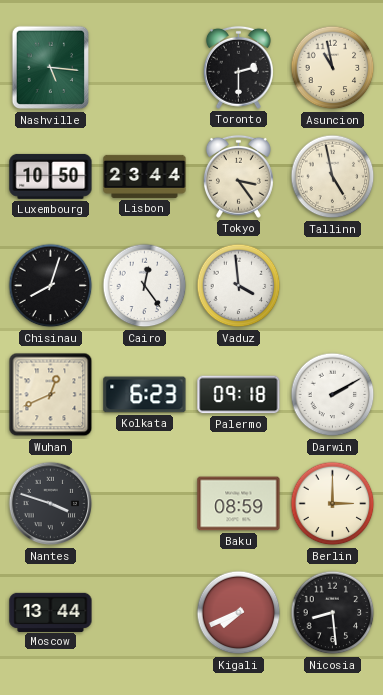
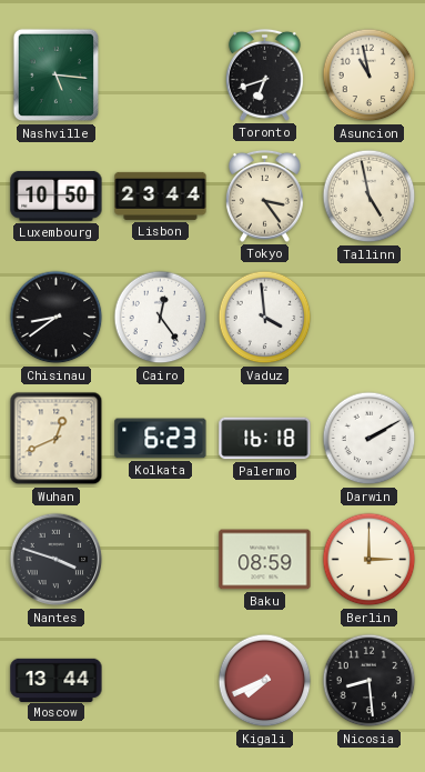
Toronto: 2:30 -> 6:42
Chisinau: 8:03 -> 8:39
Palermo: 09:18 -> 16:18
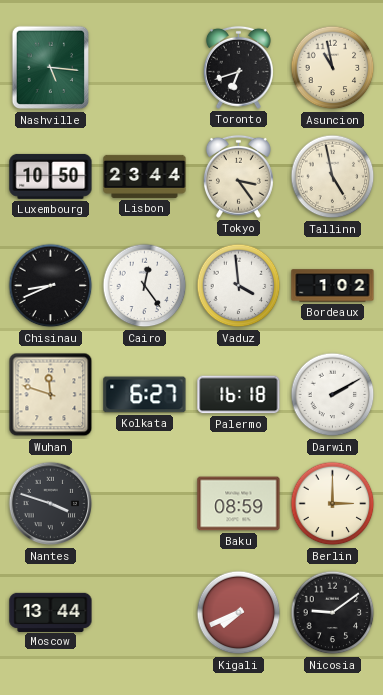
Chisinau: 8:39 -> 8:41
Bordeaux: none -> 1:02
Wuhan: 12:41 -> 11:48
Kolkata: 6:23 -> 6:27
Nicosia: 8:29 -> 9:09
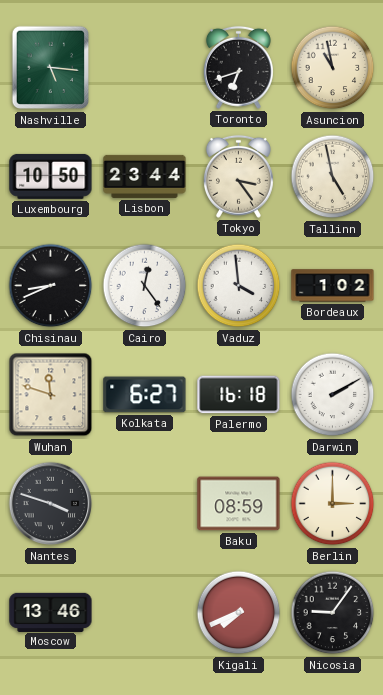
Moscow: 13:44 -> 13:46
Nicosia: 9:09 -> 9:06
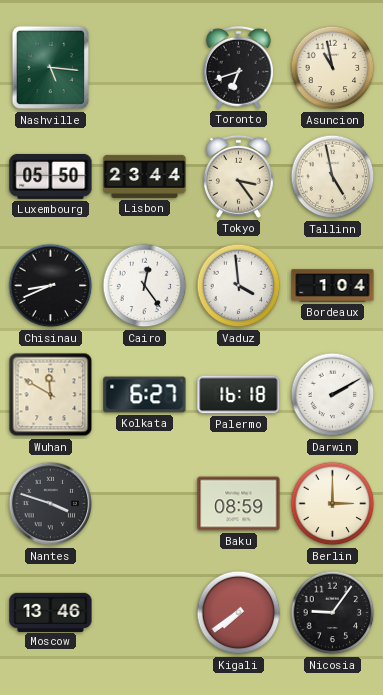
Luxembourg: 10:50 -> 05:50
Bordeaux: 1:02 -> 1:04
Wuhan: 11:48 -> 11:50
Kigali: 7:41 -> 7:39
